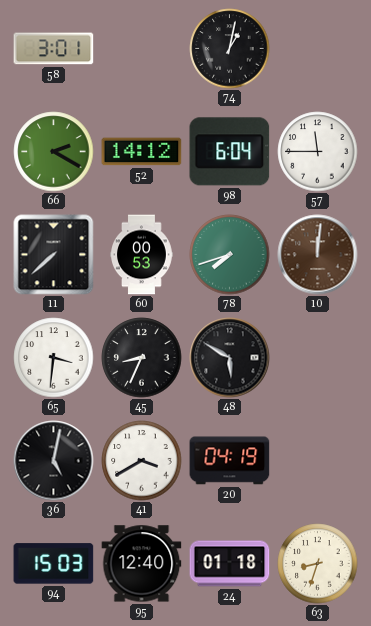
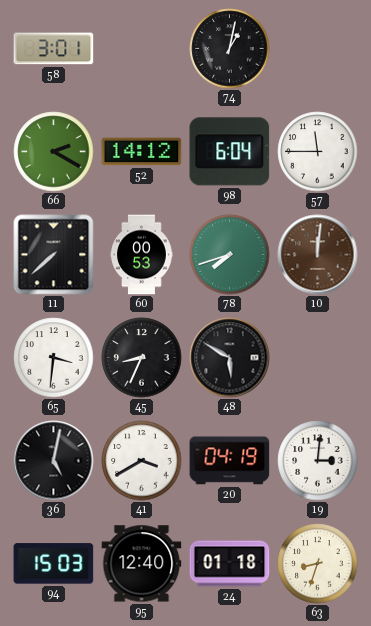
19: none -> 3:01
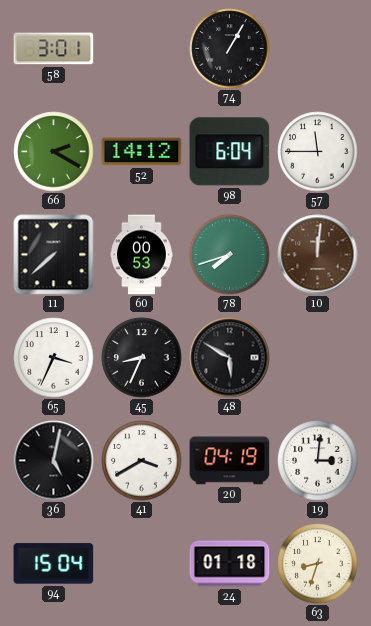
74: 1:02 -> 1:05
65: 3:31 -> 3:34
94: 15:03 -> 15:04
95: 12:40 -> none
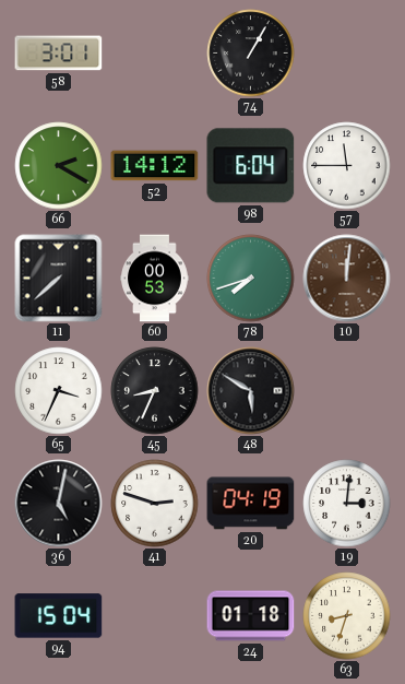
41: 3:40 -> 2:48
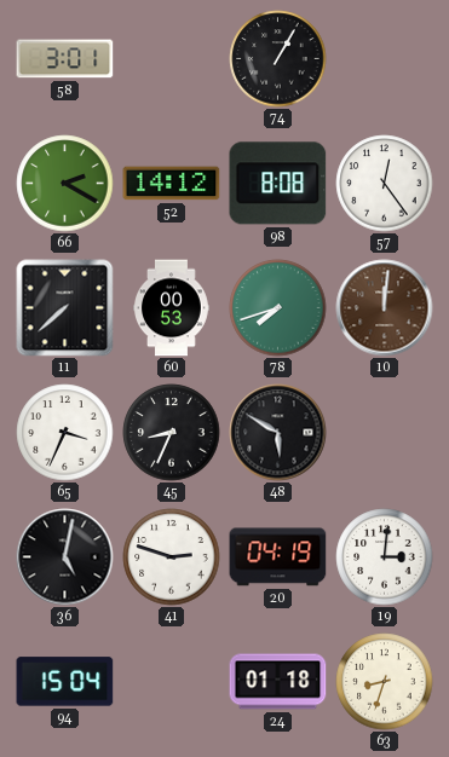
98: 6:04 -> 8:08
57: 11:45 -> 12:24
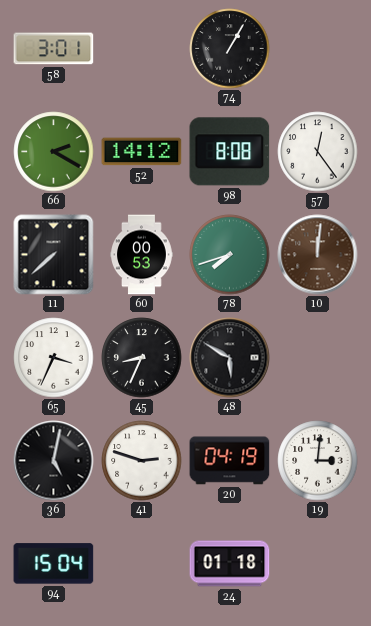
63: 8:33 -> none
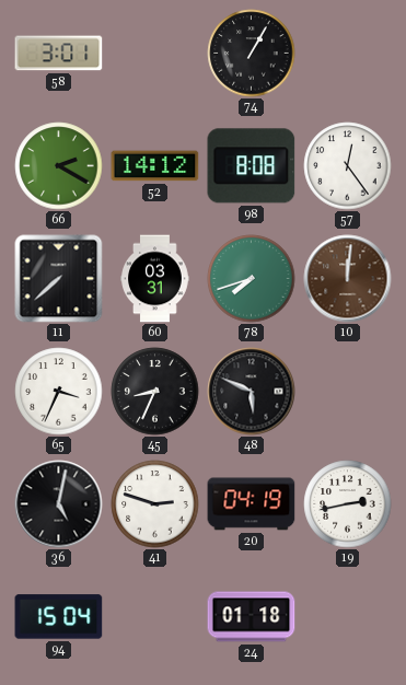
60: 00:53 -> 03:31
48: 5:50 -> 5:49
19: 3:01 -> 2:43
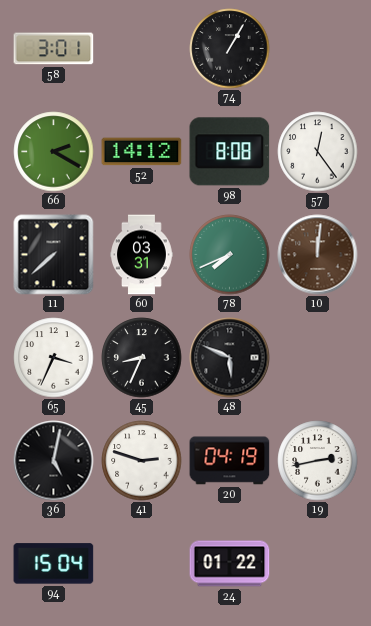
78: 7:42 -> 7:41
24: 01:18 -> 01:22
